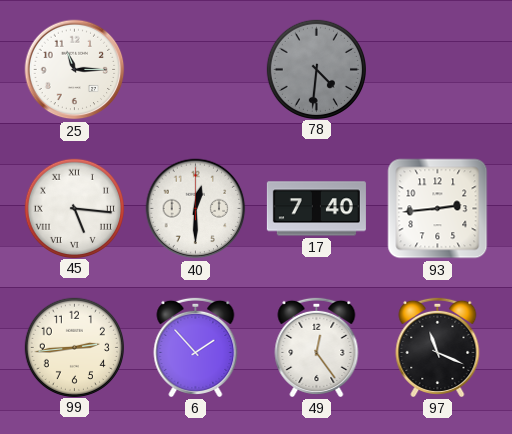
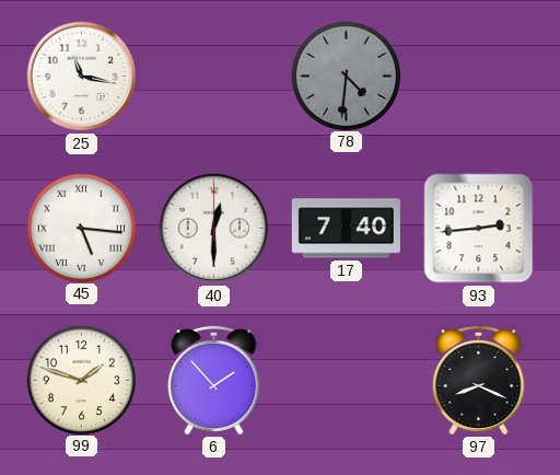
25: 11:15 -> 11:17
99: 2:44 -> 1:48
49: 12:24 -> none
97: 11:19 -> 8:19
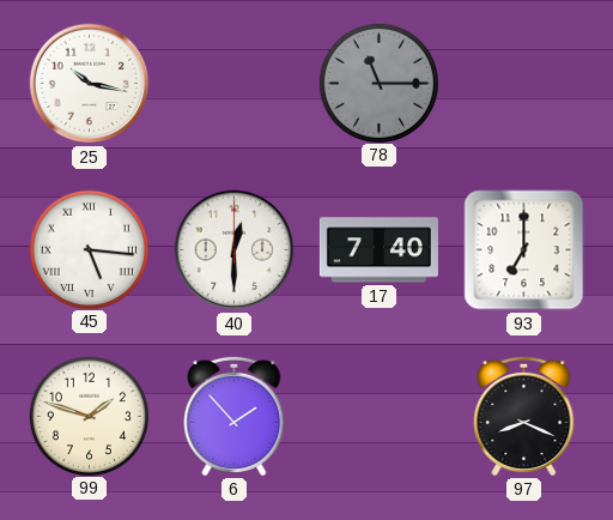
25: 11:17 -> 10:17
78: 4:31 -> 11:15
93: 2:44 -> 7:00
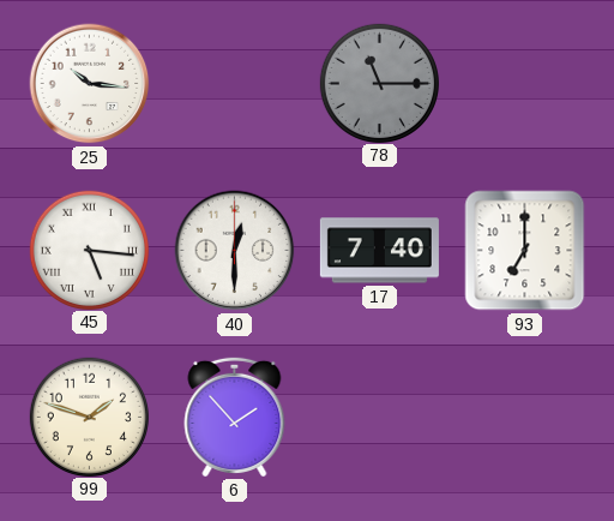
25: 10:17 -> 10:16
97: 8:19 -> none
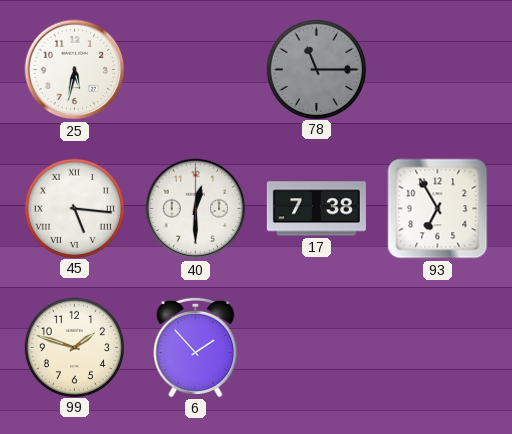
25: 10:16 -> 5:32
17: 7:40 -> 7:38
93: 7:00 -> 6:55
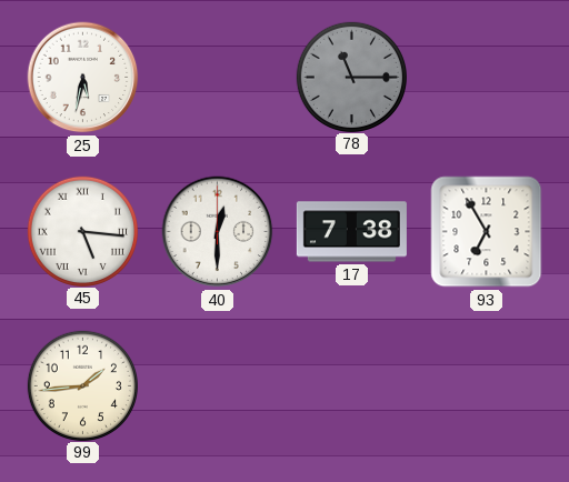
99: 1:48 -> 1:44
6: 1:53 -> none
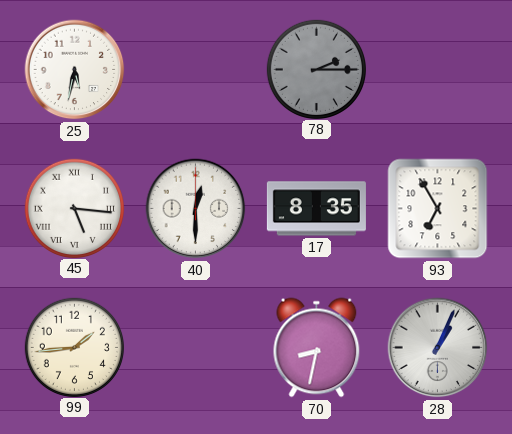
78: 11:15 -> 2:15
17: 7:38 -> 8:35
70: none -> 8:32
28: none -> 1:04
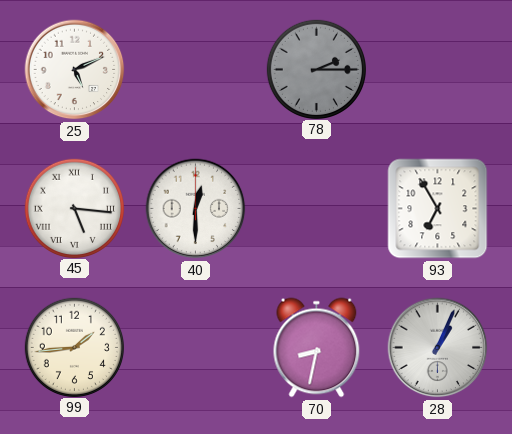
25: 5:32 -> 5:11
17: 8:35 -> none
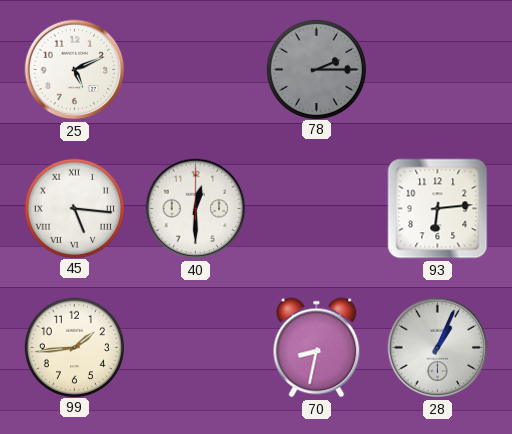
93: 6:55 -> 6:14
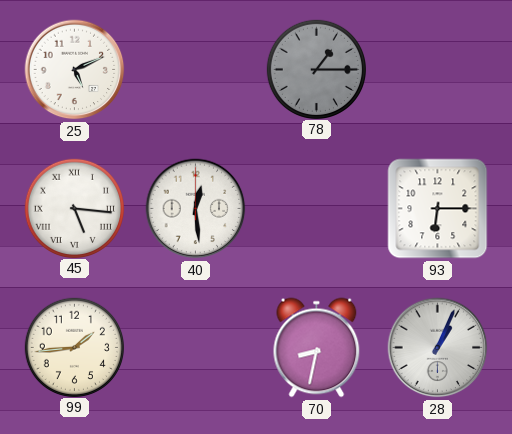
78: 2:15 -> 1:15
40: 12:30 -> 12:29
93: 6:14 -> 6:15
